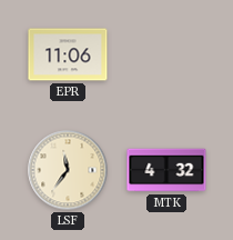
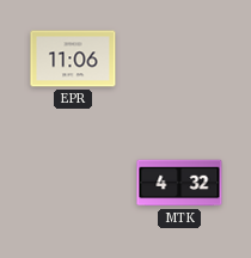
LSF: 11:36 -> none
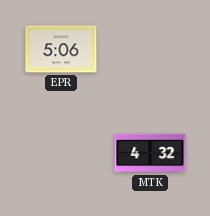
EPR: 11:06 -> 5:06
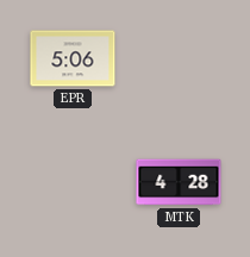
MTK: 4:32 -> 4:28
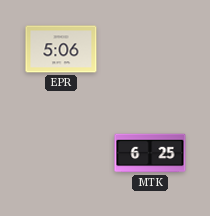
MTK: 4:28 -> 6:25
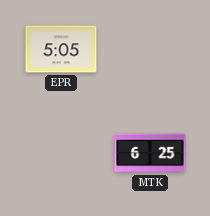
EPR: 5:06 -> 5:05
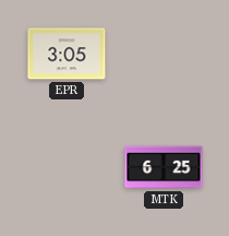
EPR: 5:05 -> 3:05
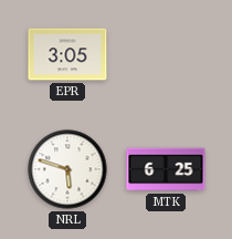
NRL: none -> 5:48
